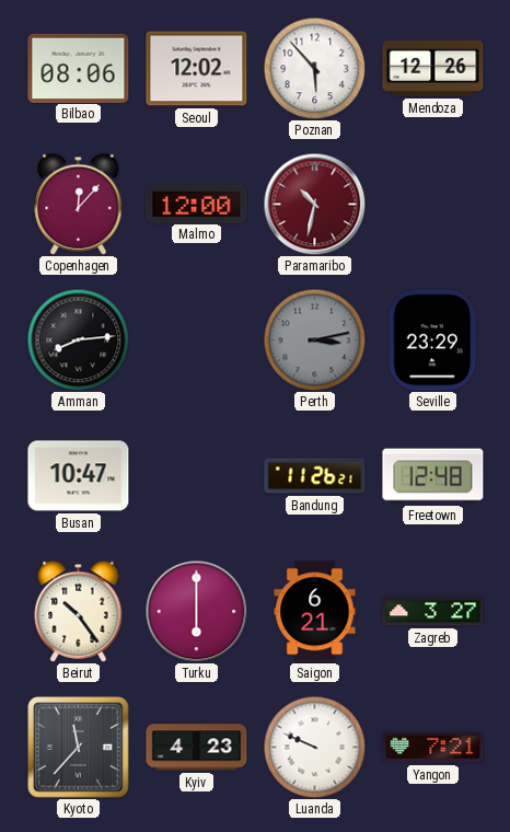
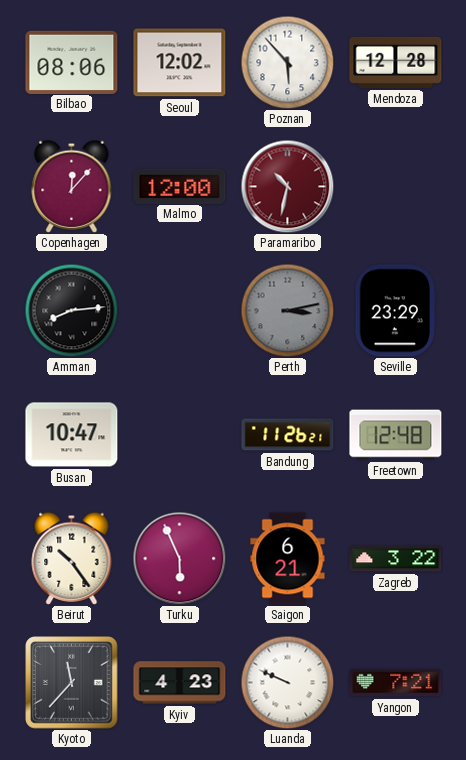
Mendoza: 12:26 -> 12:28
Turku: 6:00 -> 5:56
Zagreb: 3:27 -> 3:22
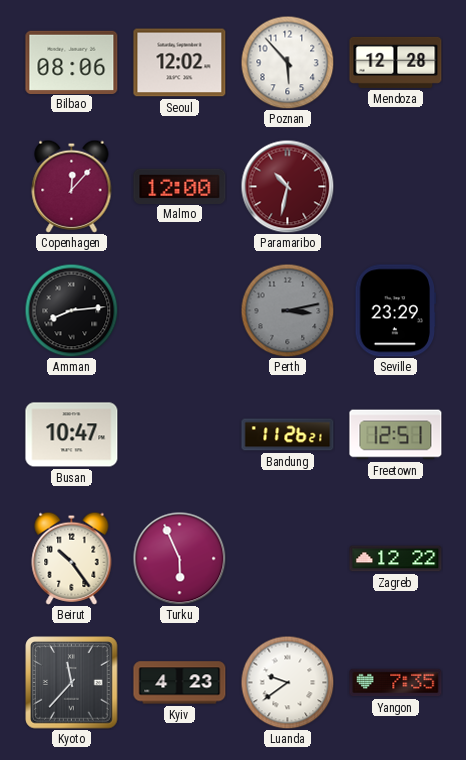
Freetown: 12:48 -> 12:51
Saigon: 6:21 -> none
Zagreb: 3:22 -> 12:22
Luanda: 9:49 -> 9:39
Yangon: 7:21 -> 7:35
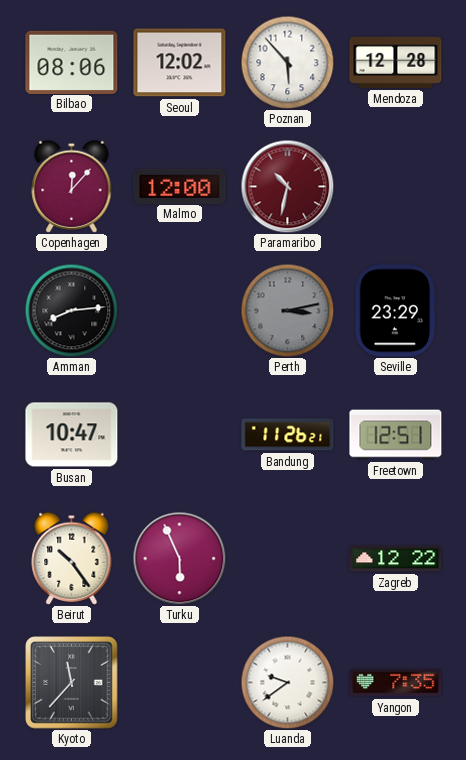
Kyiv: 4:23 -> none
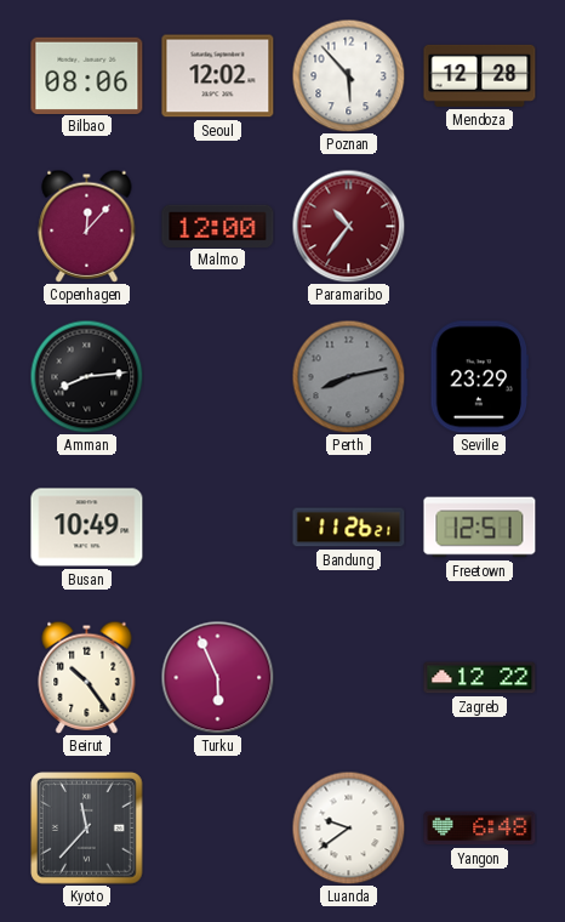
Paramaribo: 10:32 -> 10:36
Perth: 3:13 -> 8:13
Busan: 10:47 -> 10:49
Yangon: 7:35 -> 6:48
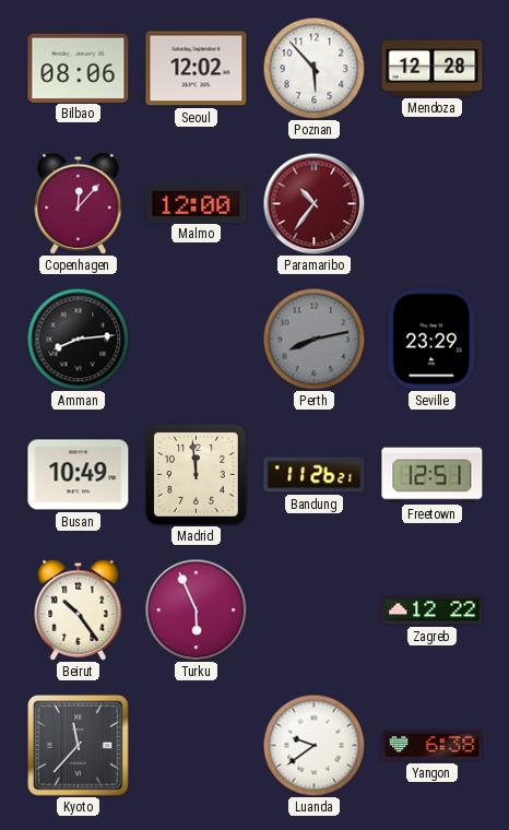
Madrid: none -> 11:59
Yangon: 6:48 -> 6:38
